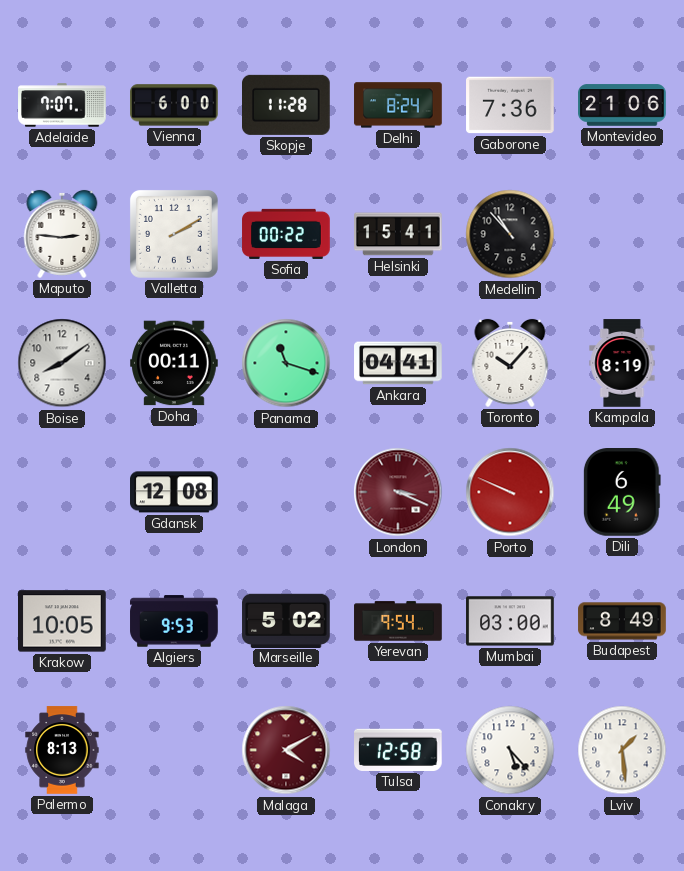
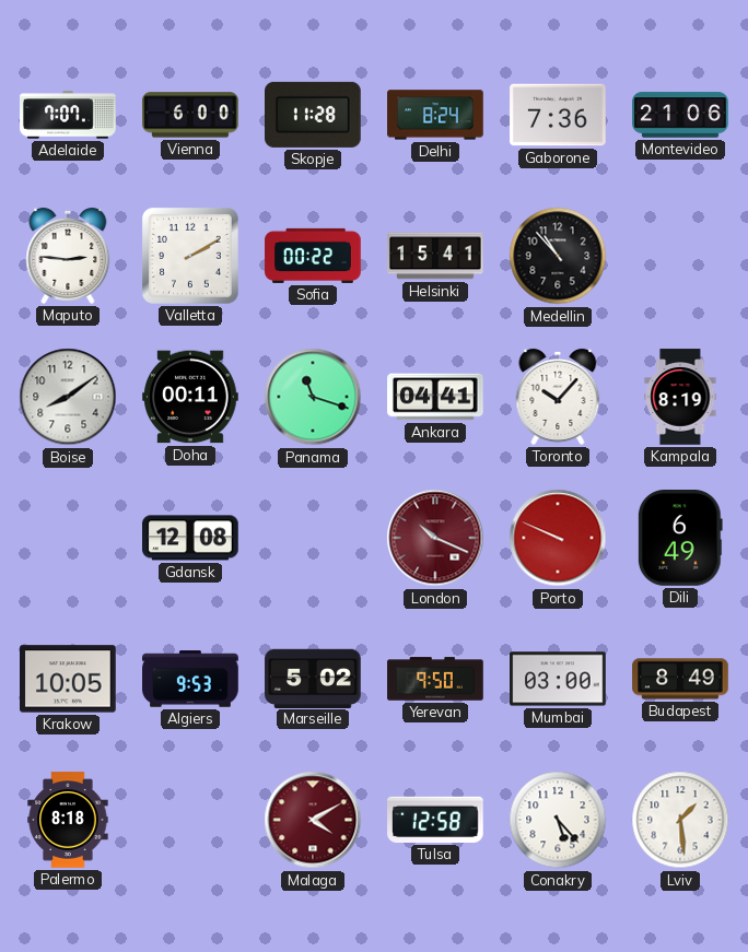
London: 3:19 -> 10:19
Yerevan: 9:54 -> 9:50
Palermo: 8:13 -> 8:18
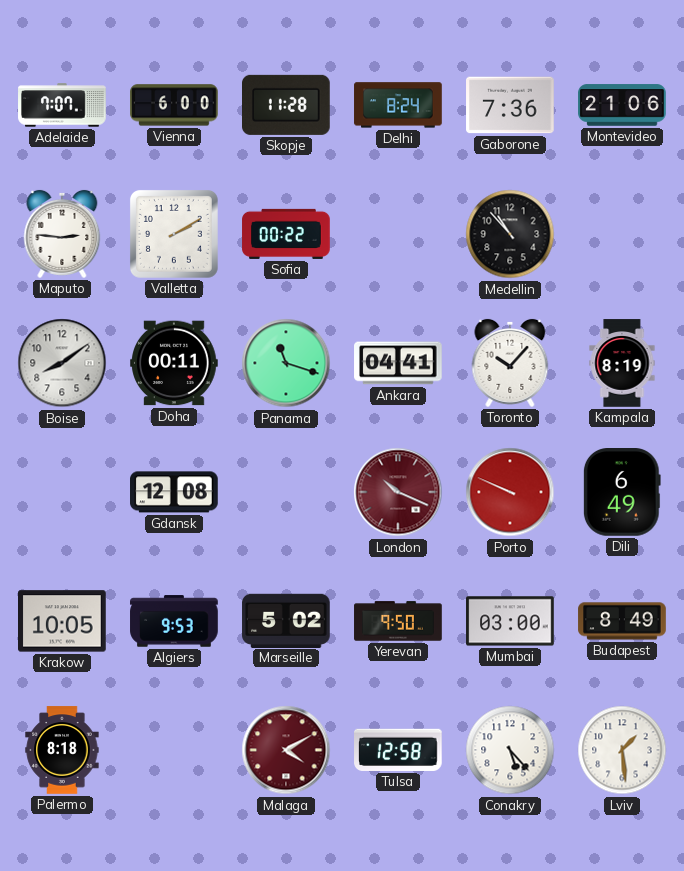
Helsinki: 15:41 -> none
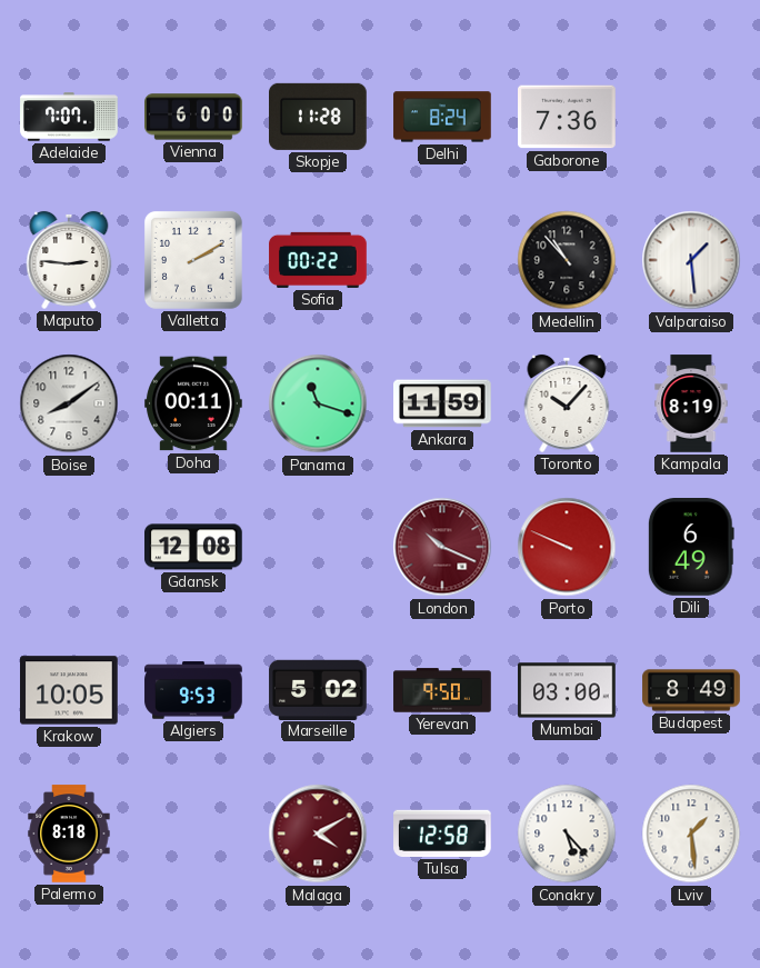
Montevideo: 21:06 -> none
Valparaiso: none -> 1:29
Ankara: 04:41 -> 11:59
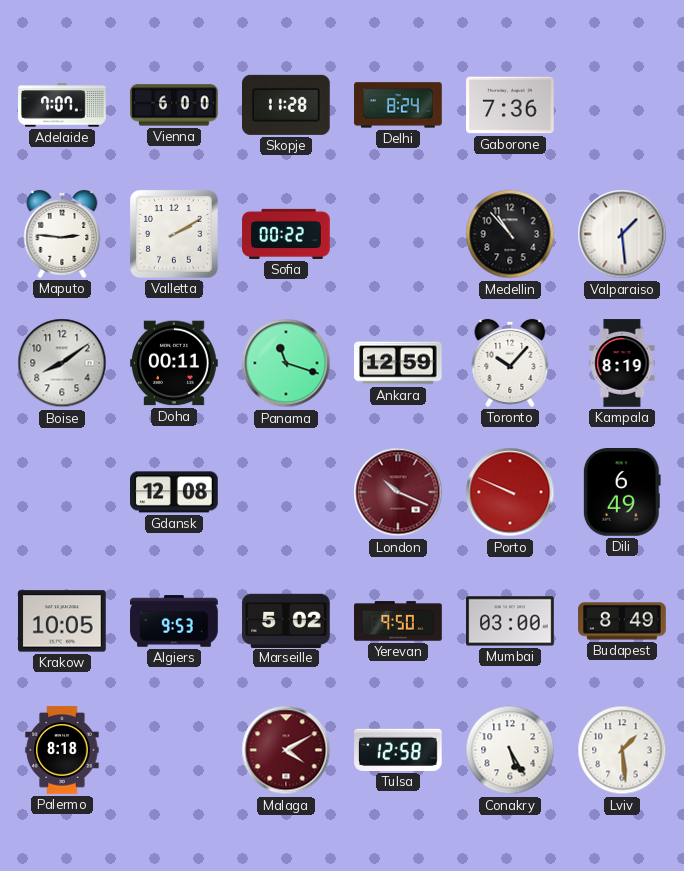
Ankara: 11:59 -> 12:59
Conakry: 5:23 -> 5:25
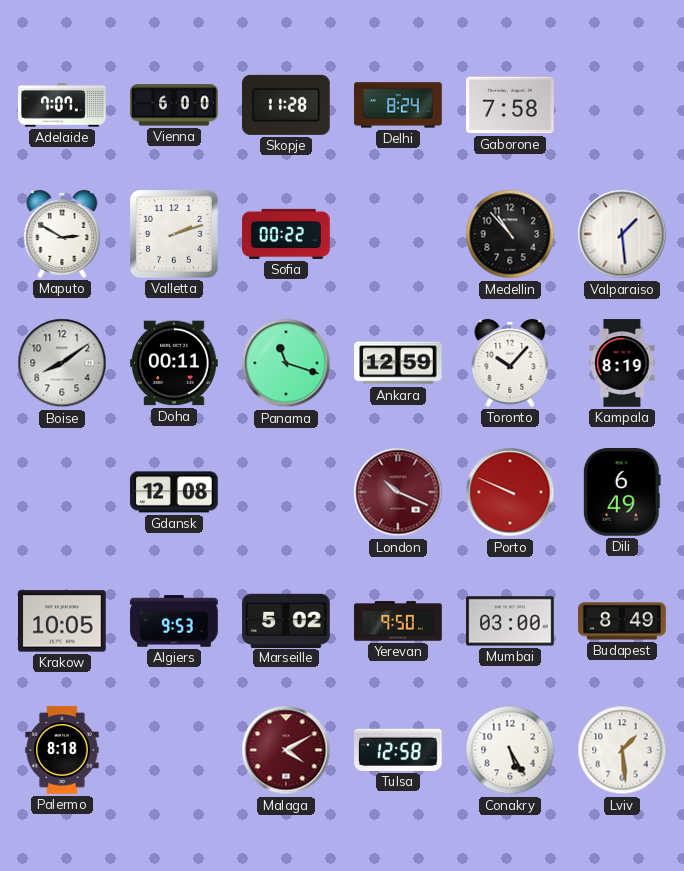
Gaborone: 7:36 -> 7:58
Maputo: 2:46 -> 2:50
Valletta: 2:10 -> 2:12
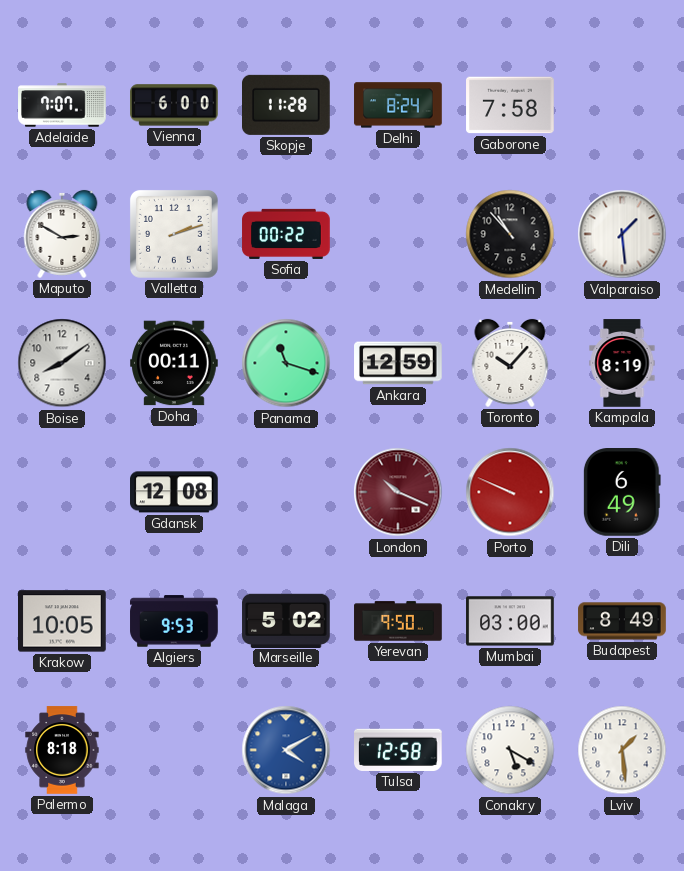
Malaga dial: burgundy -> blue
Conakry: 5:25 -> 5:20
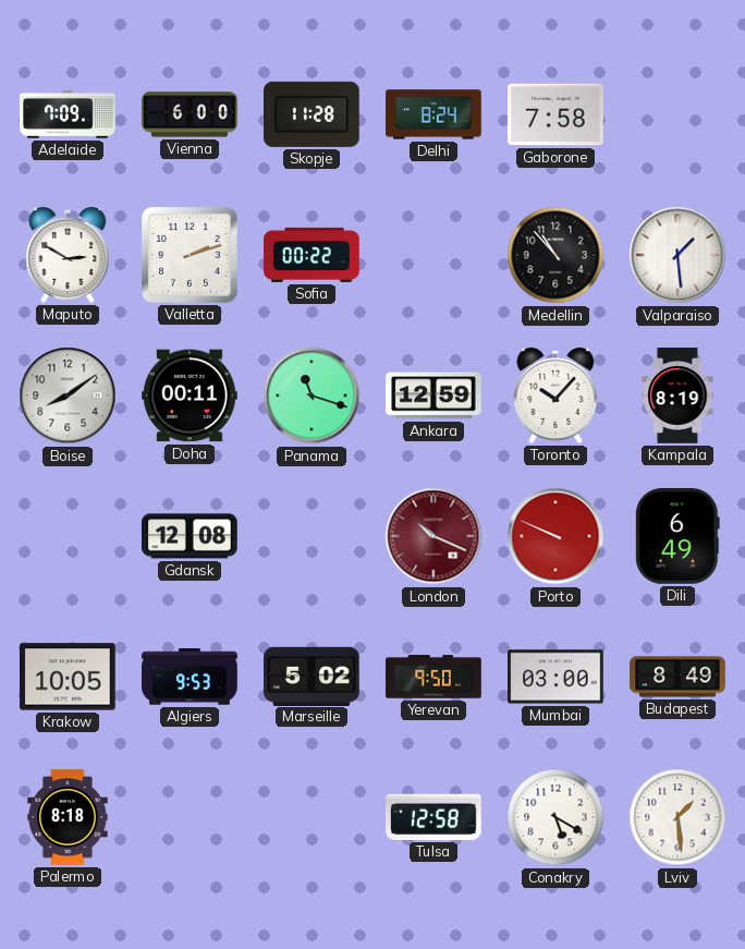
Adelaide: 7:07 -> 7:09
Malaga: 4:10 -> none
